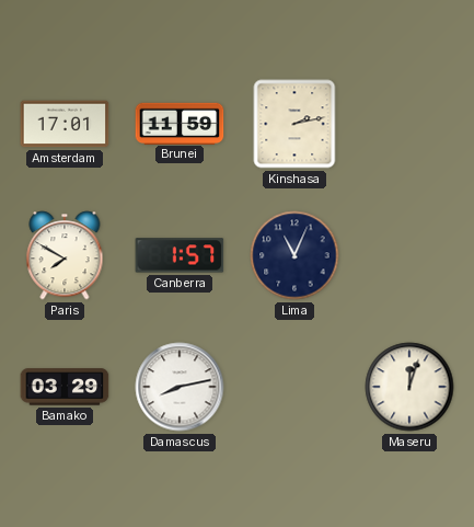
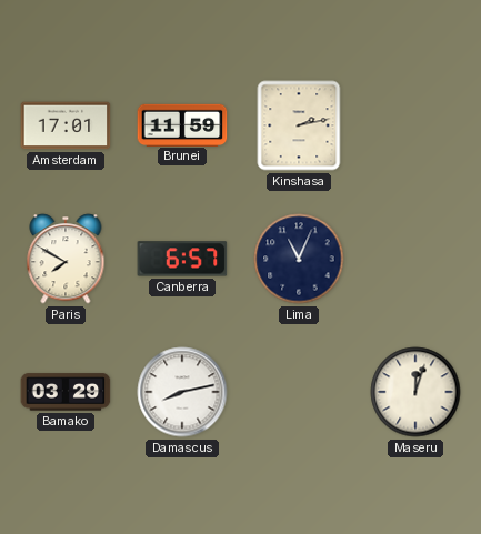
Canberra: 1:57 -> 6:57
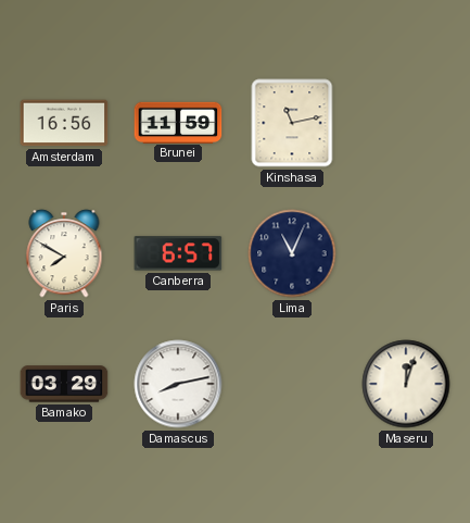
Amsterdam: 17:01 -> 16:56
Kinshasa: 2:13 -> 11:13
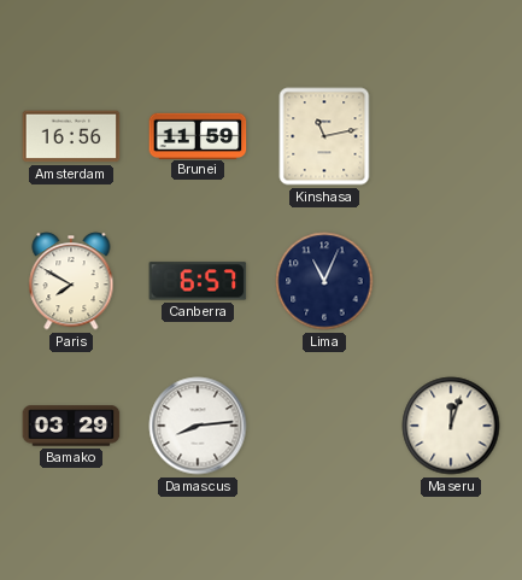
Damascus: 8:13 -> 8:14
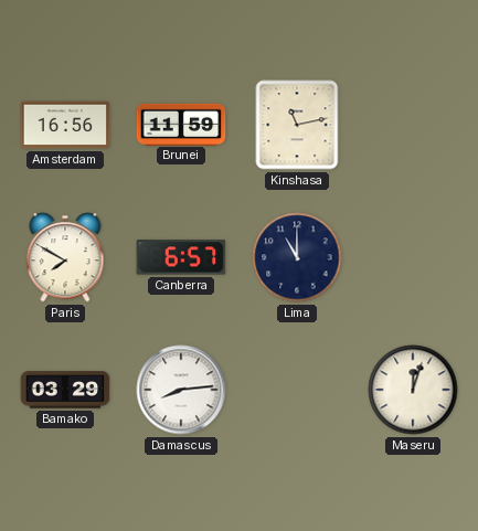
Lima: 11:04 -> 11:00
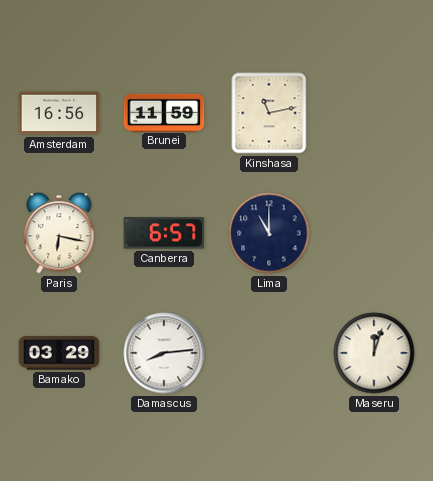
Paris: 7:50 -> 6:17
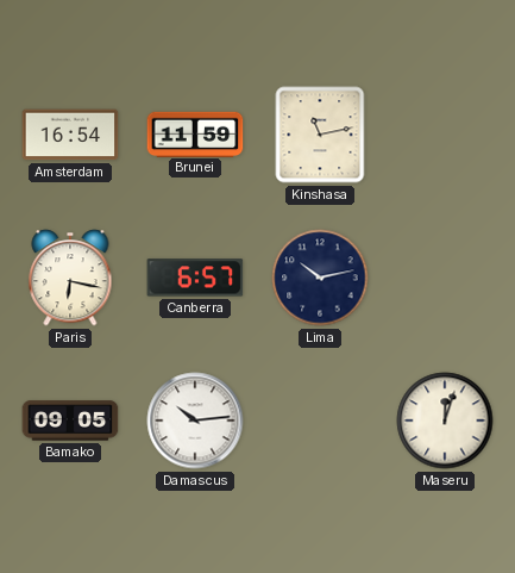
Amsterdam: 16:56 -> 16:54
Lima: 11:00 -> 10:13
Bamako: 03:29 -> 09:05
Damascus: 8:14 -> 10:14
